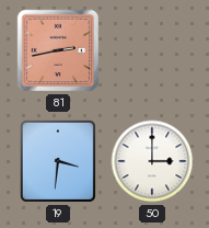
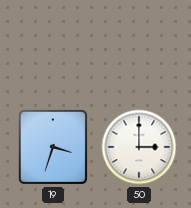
81: 2:43 -> none
19: 3:31 -> 3:33
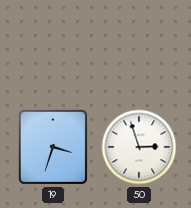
50: 3:00 -> 2:57
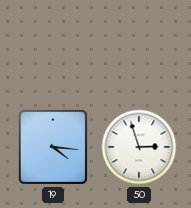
19: 3:33 -> 4:16
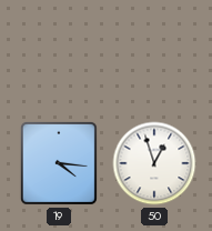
50: 2:57 -> 12:57
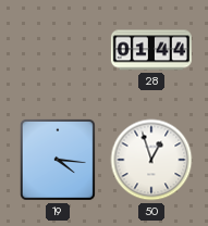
28: none -> 01:44
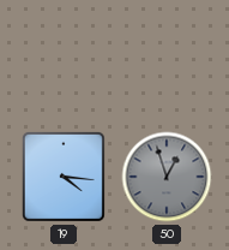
28: 01:44 -> none
50 dial: white -> grey
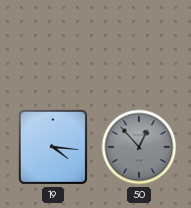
50: 12:57 -> 12:53
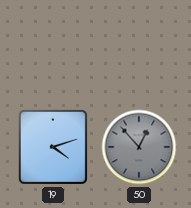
19: 4:16 -> 4:12
